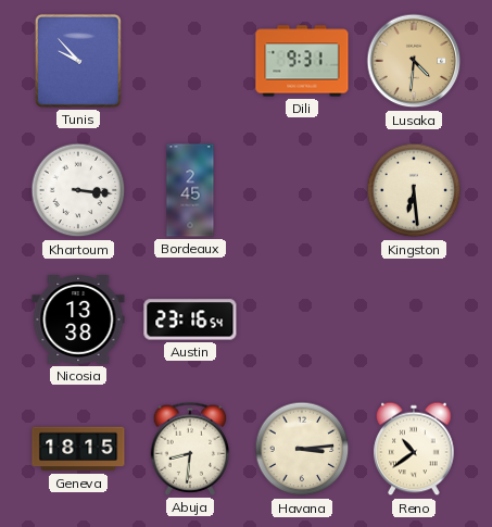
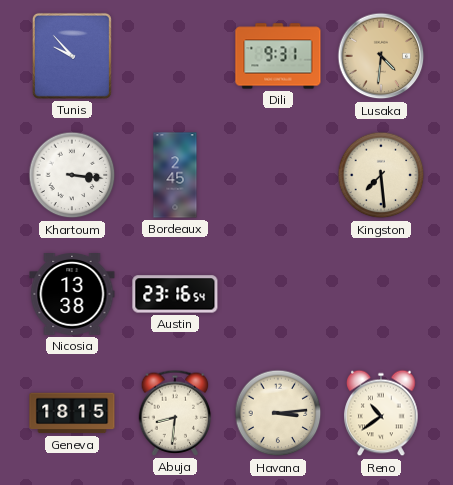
Kingston: 6:29 -> 7:29
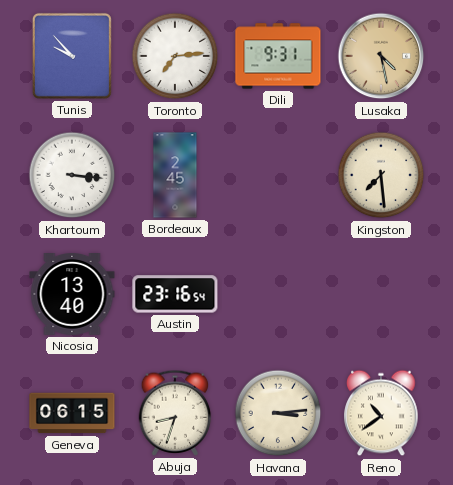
Toronto: none -> 7:14
Lusaka: 4:31 -> 4:28
Nicosia: 13:38 -> 13:40
Geneva: 18:15 -> 06:15
Abuja: 8:31 -> 8:33
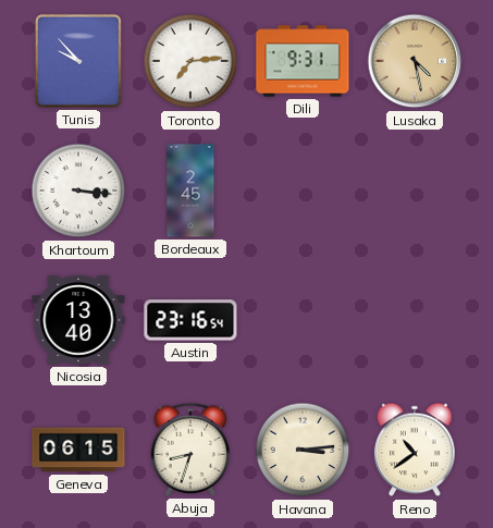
Kingston: 7:29 -> none
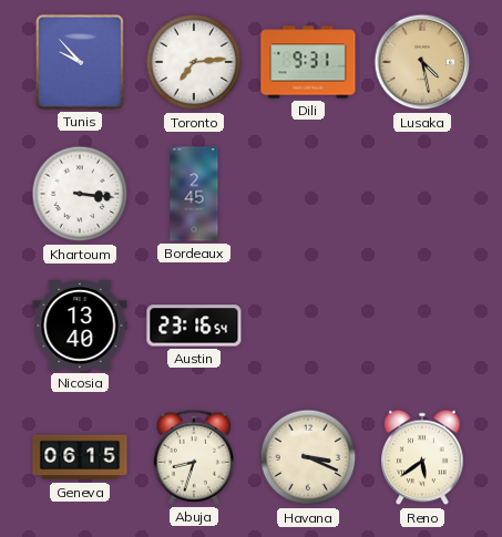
Havana: 3:14 -> 3:19
Reno: 10:39 -> 5:39
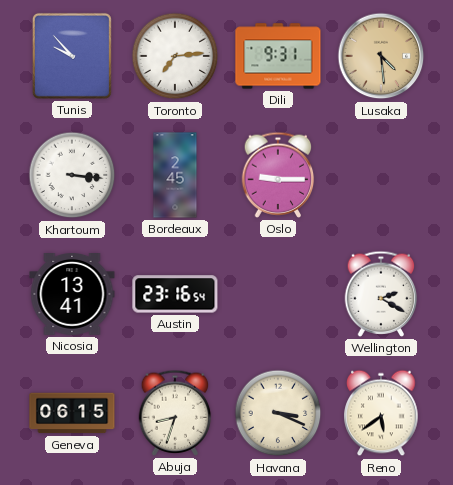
Lusaka: 4:28 -> 4:29
Oslo: none -> 9:15
Nicosia: 13:40 -> 13:41
Wellington: none -> 2:20
